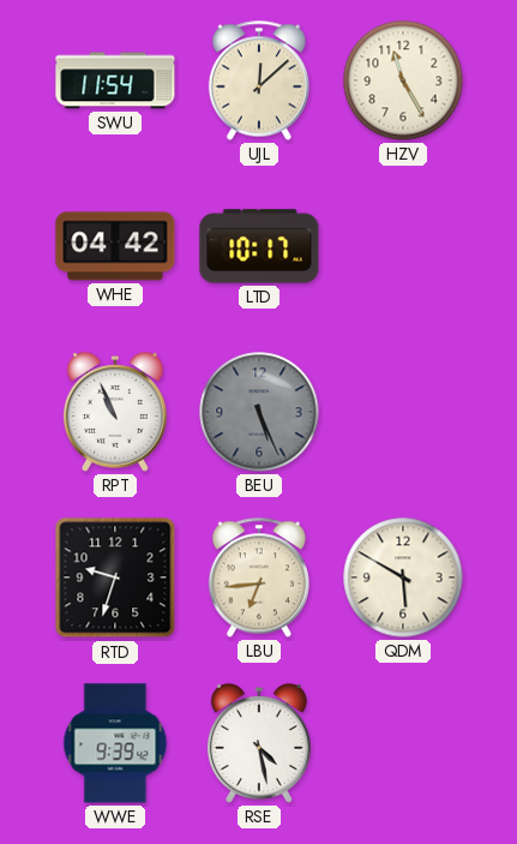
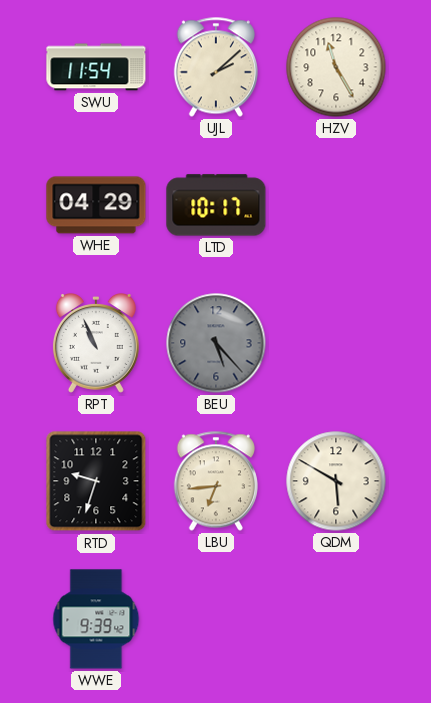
UJL: 12:08 -> 2:08
WHE: 04:42 -> 04:29
BEU: 5:26 -> 5:23
RSE: 4:28 -> none
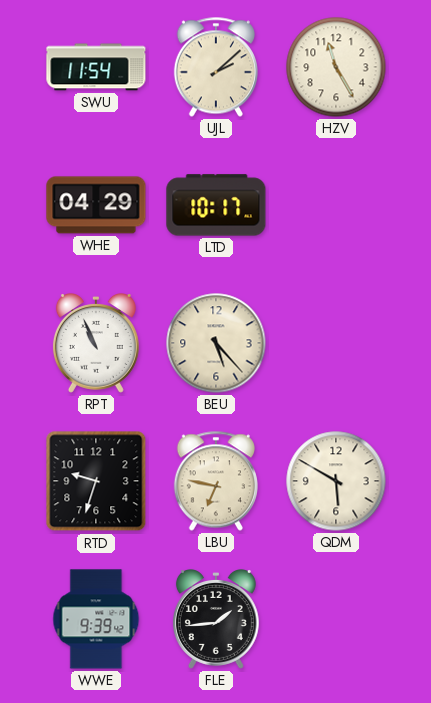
BEU dial: grey -> cream
LBU: 6:44 -> 6:47
FLE: none -> 1:44
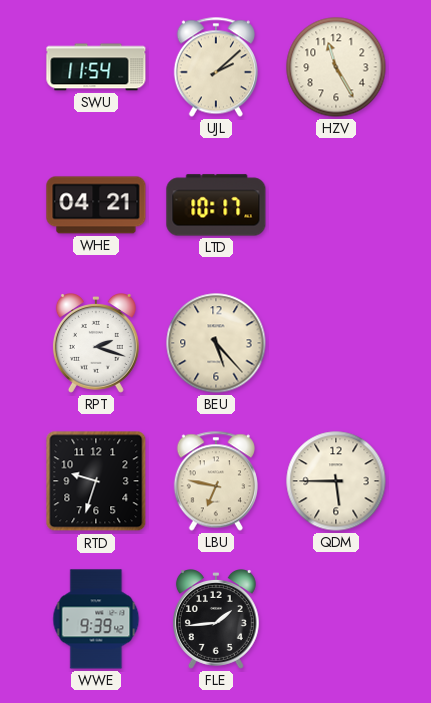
WHE: 04:29 -> 04:21
RPT: 10:56 -> 2:18
QDM: 5:50 -> 5:45
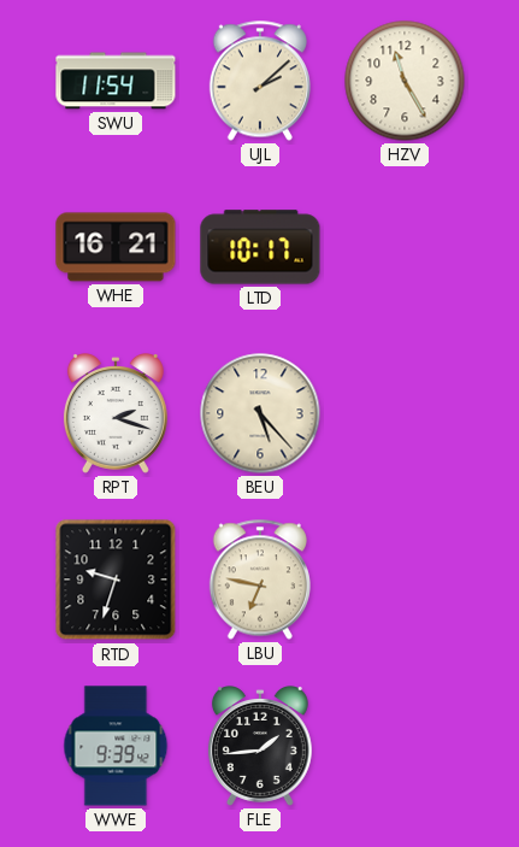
WHE: 04:21 -> 16:21
QDM: 5:45 -> none
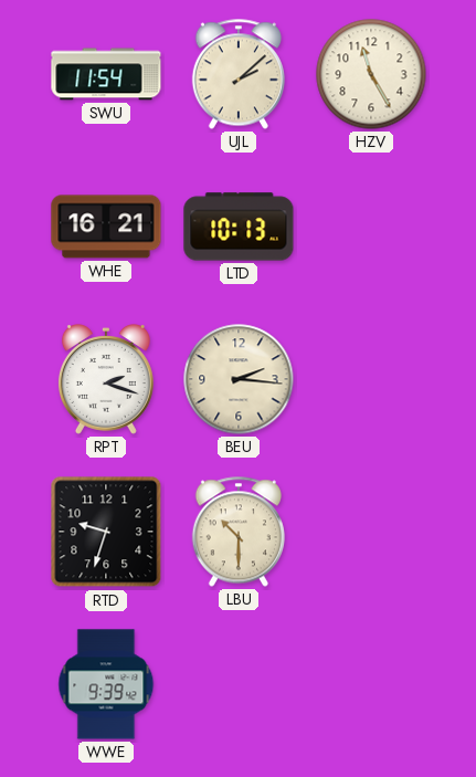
LTD: 10:17 -> 10:13
BEU: 5:23 -> 2:16
LBU: 6:47 -> 10:30
FLE: 1:44 -> none
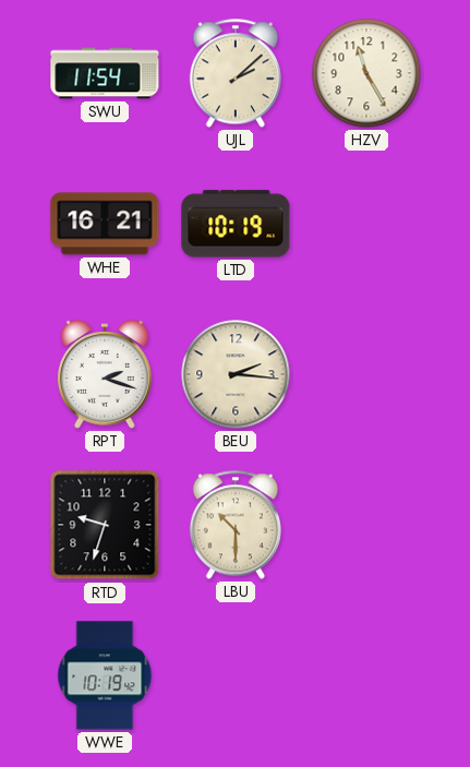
LTD: 10:13 -> 10:19
WWE: 9:39 -> 10:19
